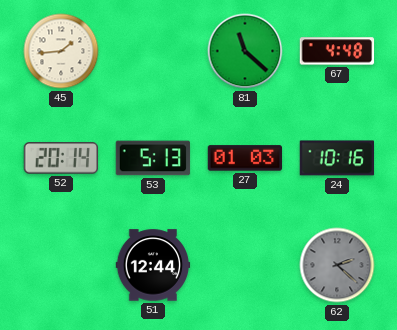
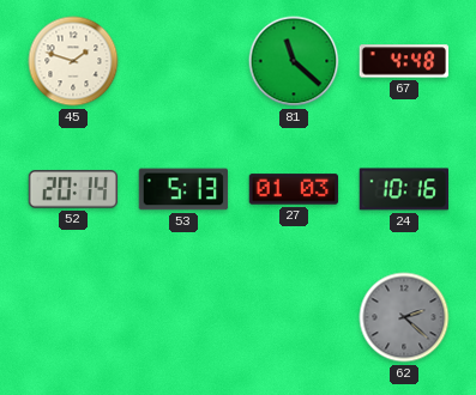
45: 1:44 -> 1:48
51: 12:44 -> none
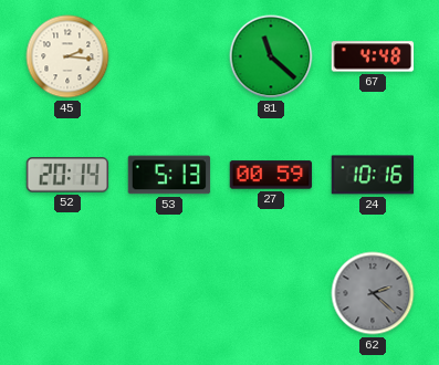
45: 1:48 -> 2:16
27: 01:03 -> 00:59
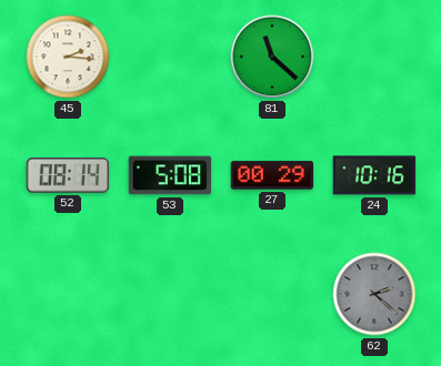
67: 4:48 -> none
52: 20:14 -> 08:14
53: 5:13 -> 5:08
27: 00:59 -> 00:29
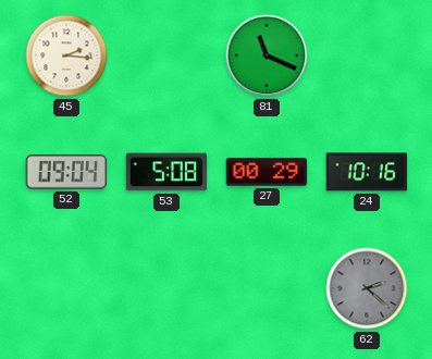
81: 11:22 -> 11:19
52: 08:14 -> 09:04
